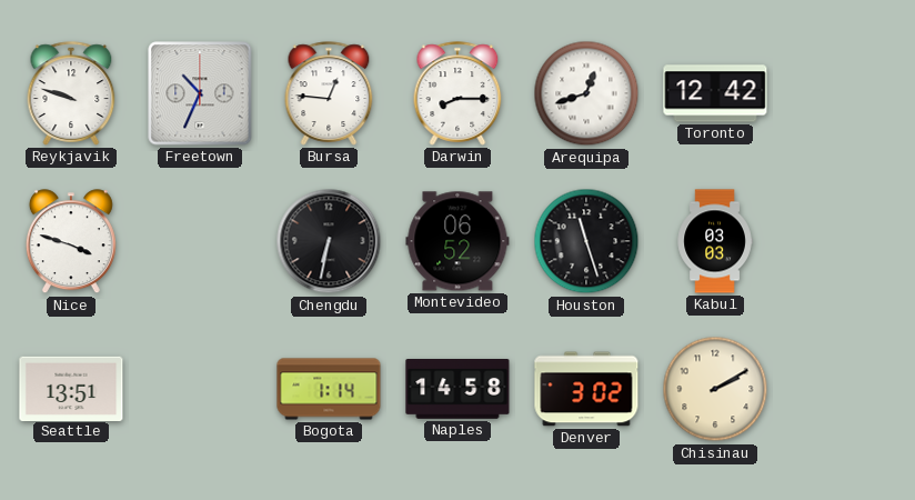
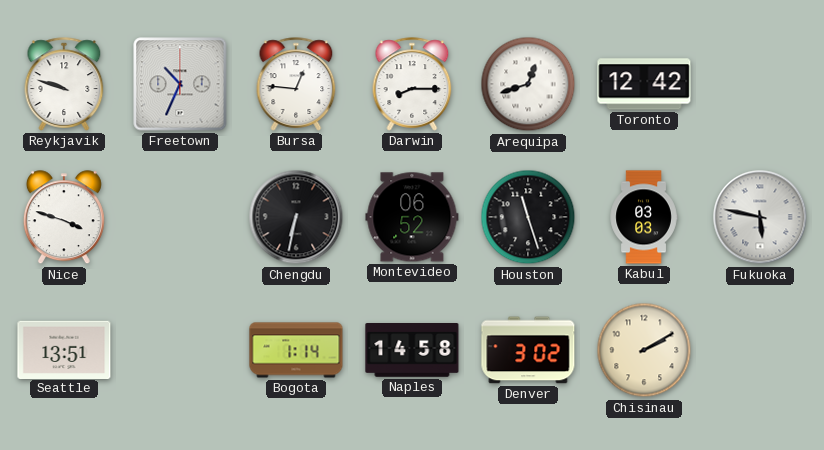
Fukuoka: none -> 5:47
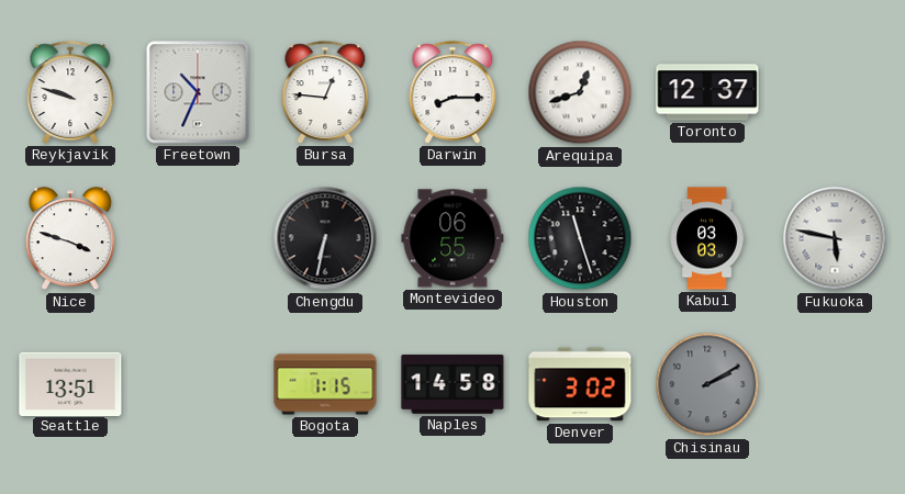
Toronto: 12:42 -> 12:37
Montevideo: 06:52 -> 06:55
Bogota: 1:14 -> 1:15
Chisinau dial: cream -> grey
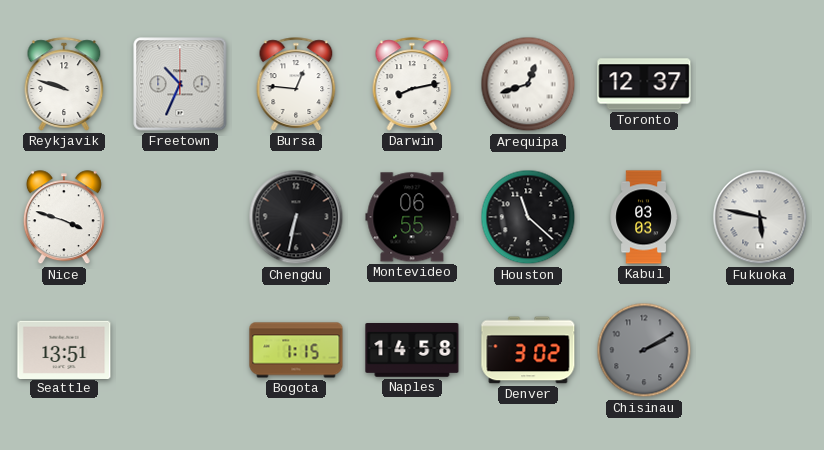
Darwin: 8:15 -> 8:13
Houston: 11:27 -> 11:22
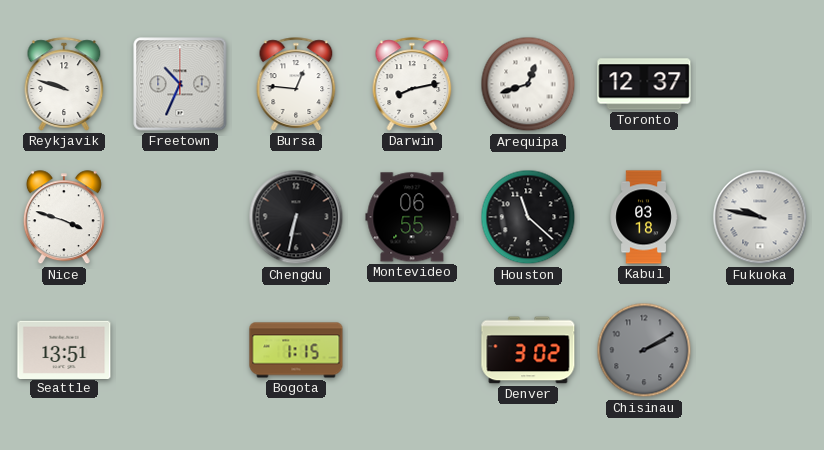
Kabul: 03:03 -> 03:18
Fukuoka: 5:47 -> 9:47
Naples: 14:58 -> none
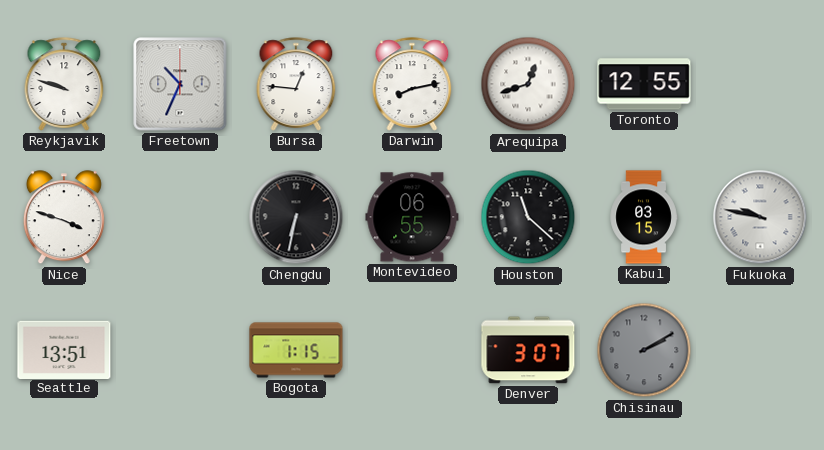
Toronto: 12:37 -> 12:55
Kabul: 03:18 -> 03:15
Denver: 3:02 -> 3:07
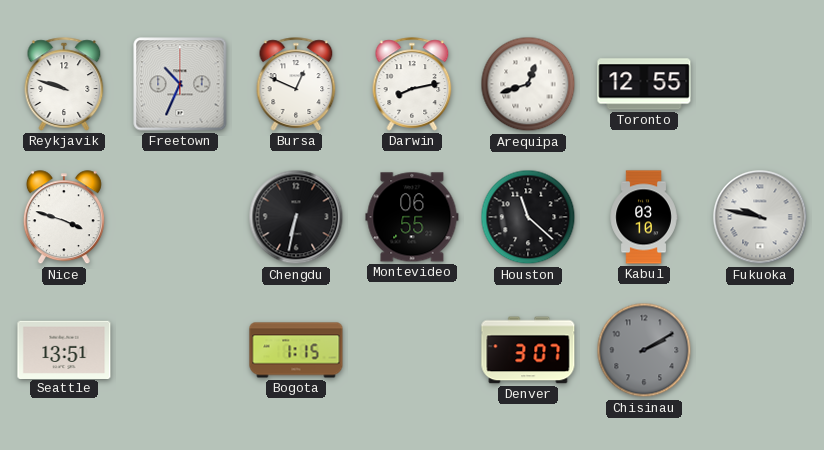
Bursa: 12:46 -> 12:49
Kabul: 03:15 -> 03:10
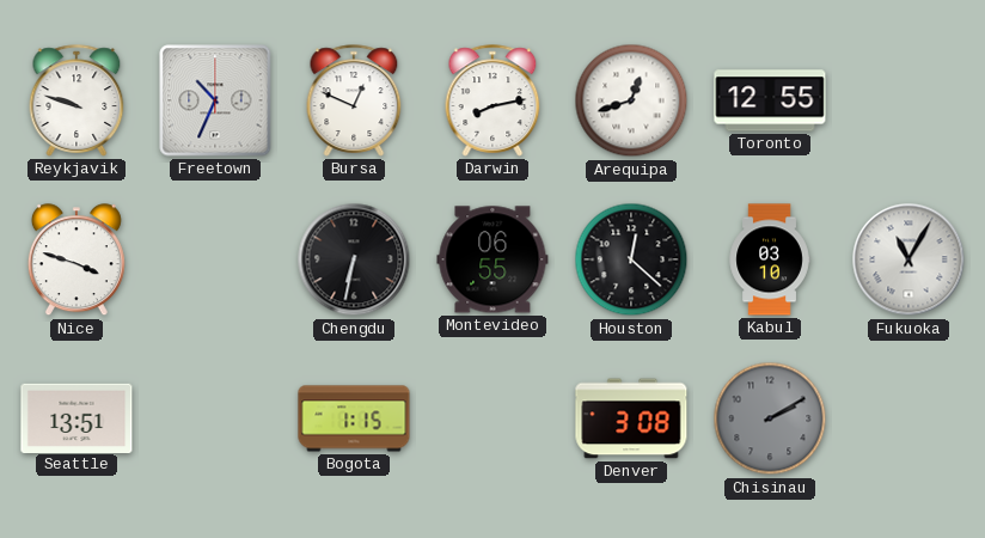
Houston: 11:22 -> 12:22
Fukuoka: 9:47 -> 11:05
Denver: 3:07 -> 3:08
